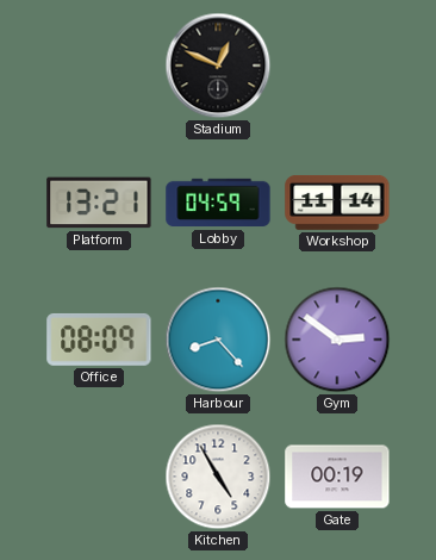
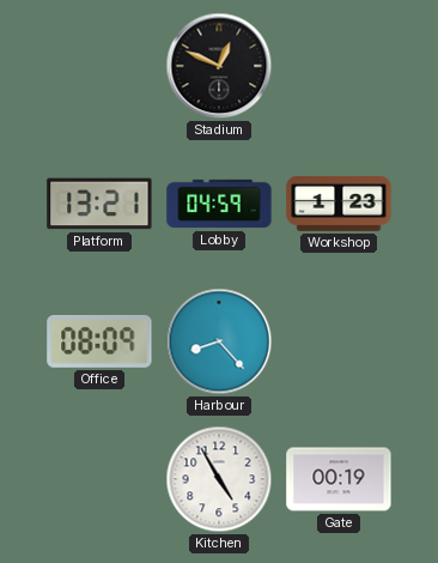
Workshop: 11:14 -> 1:23
Gym: 2:51 -> none
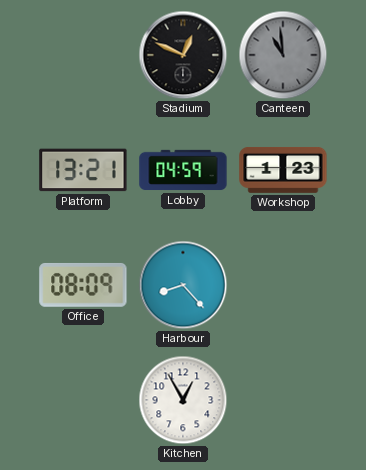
Canteen: none -> 10:59
Kitchen: 4:55 -> 12:55
Gate: 00:19 -> none
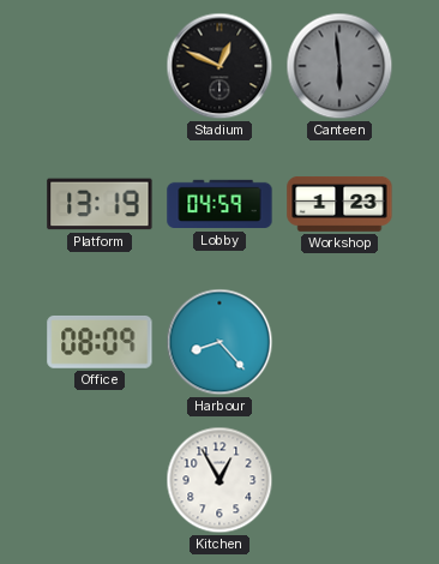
Canteen: 10:59 -> 5:59
Platform: 13:21 -> 13:19
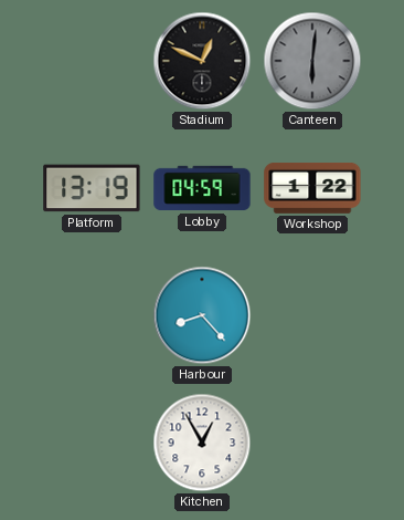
Canteen: 5:59 -> 6:01
Workshop: 1:23 -> 1:22
Office: 08:09 -> none
